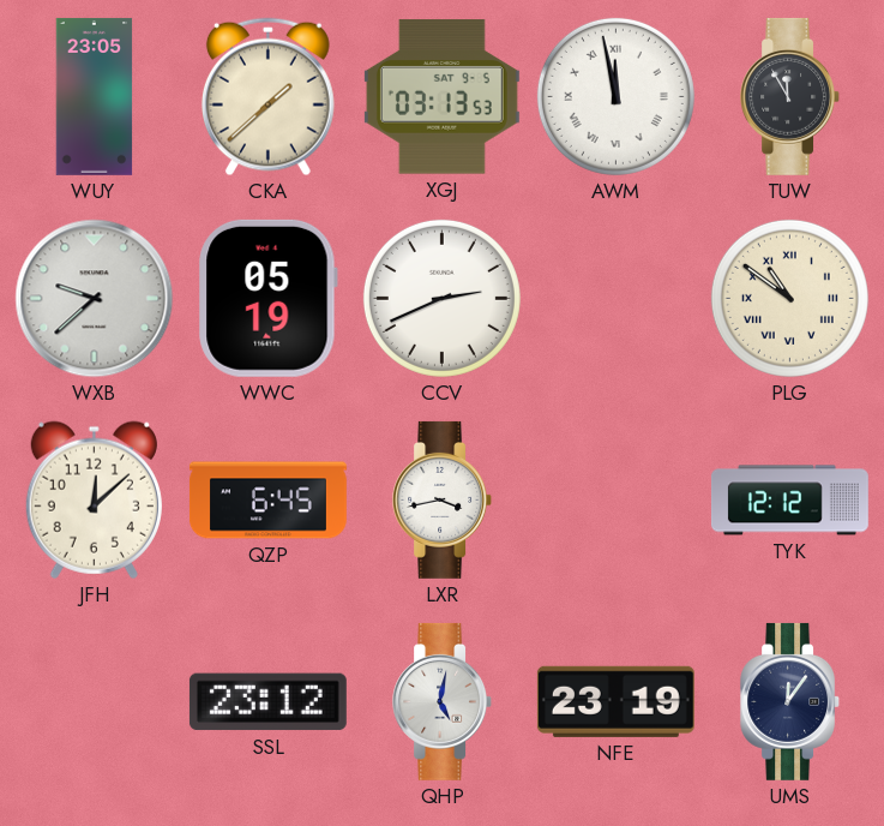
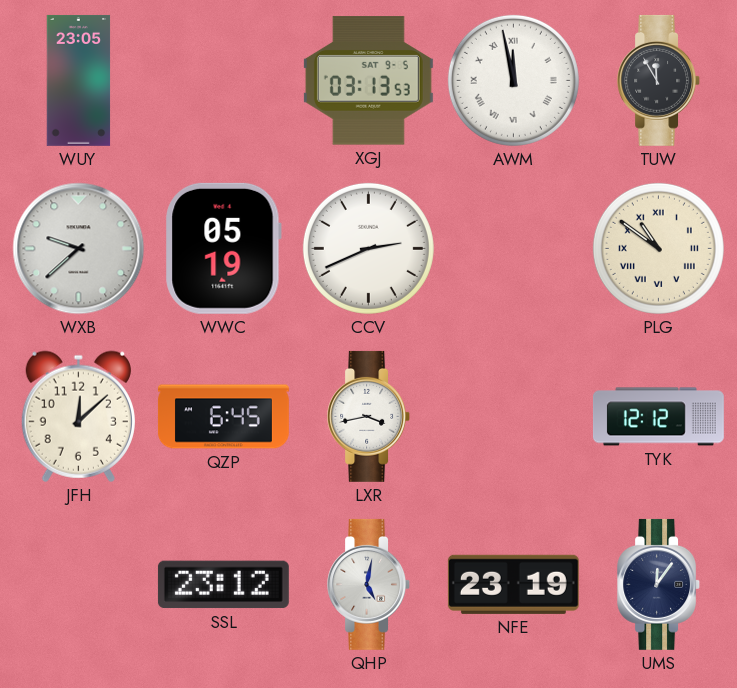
CKA: 1:38 -> none
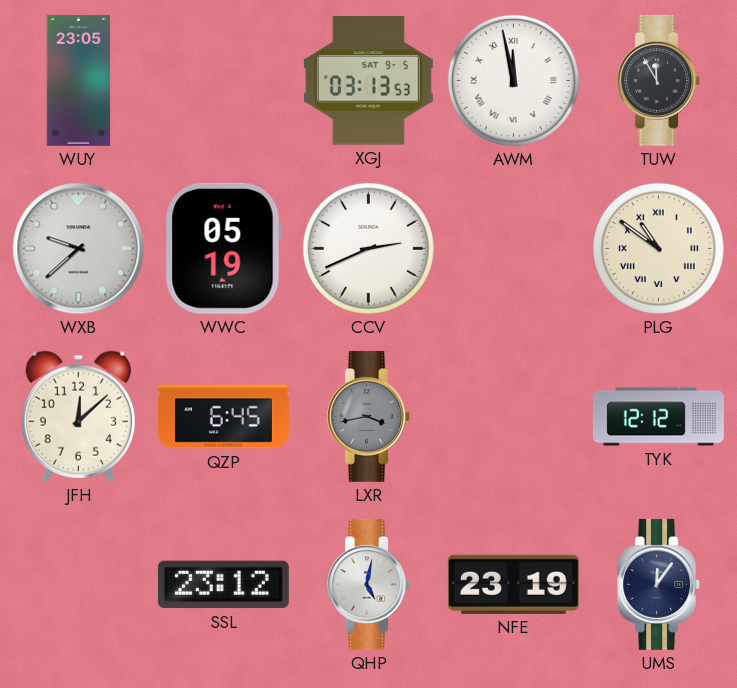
LXR dial: white -> grey
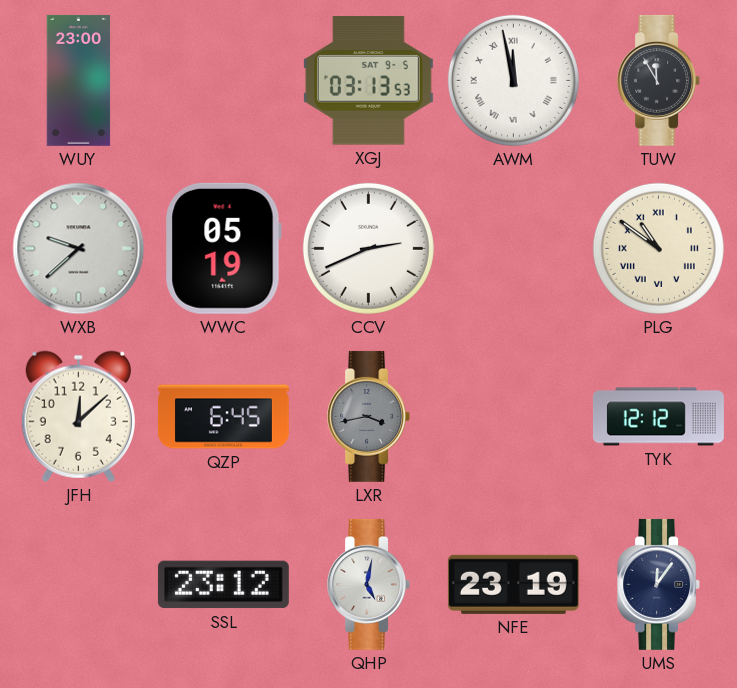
WUY: 23:05 -> 23:00
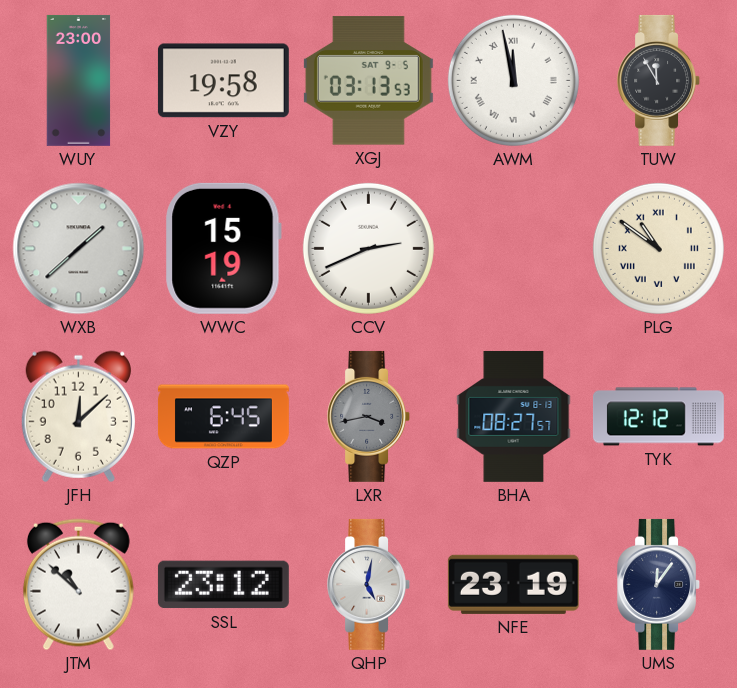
VZY: none -> 19:58
WXB: 9:38 -> 1:38
WWC: 05:19 -> 15:19
BHA: none -> 08:27
JTM: none -> 10:52
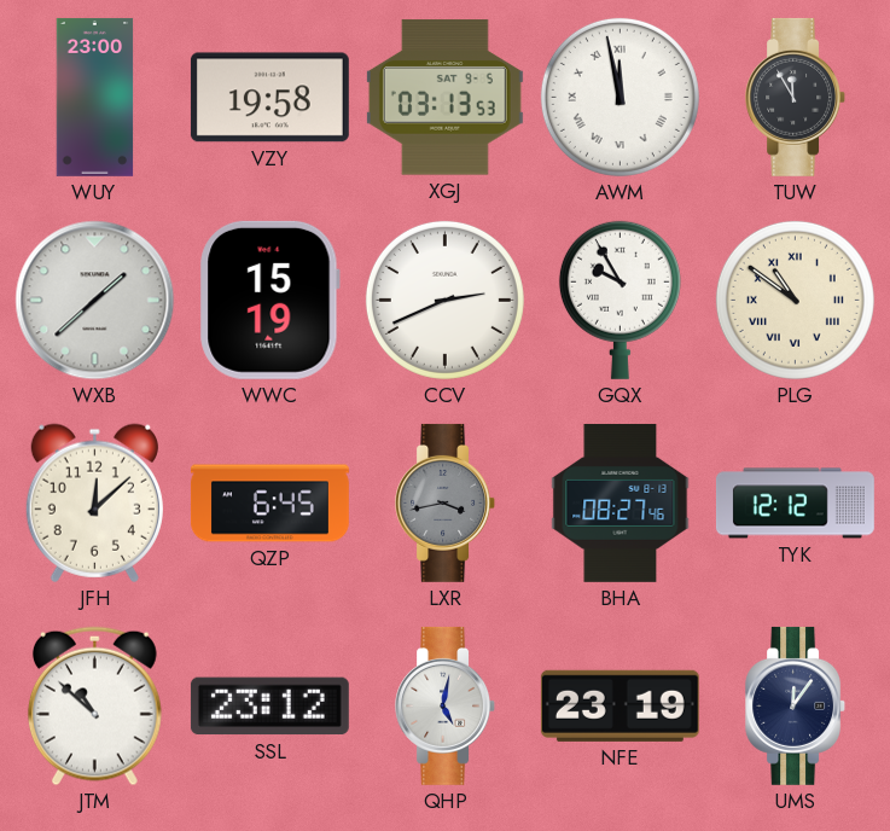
GQX: none -> 9:55
BHA: 08:27:57 -> 08:27:46
